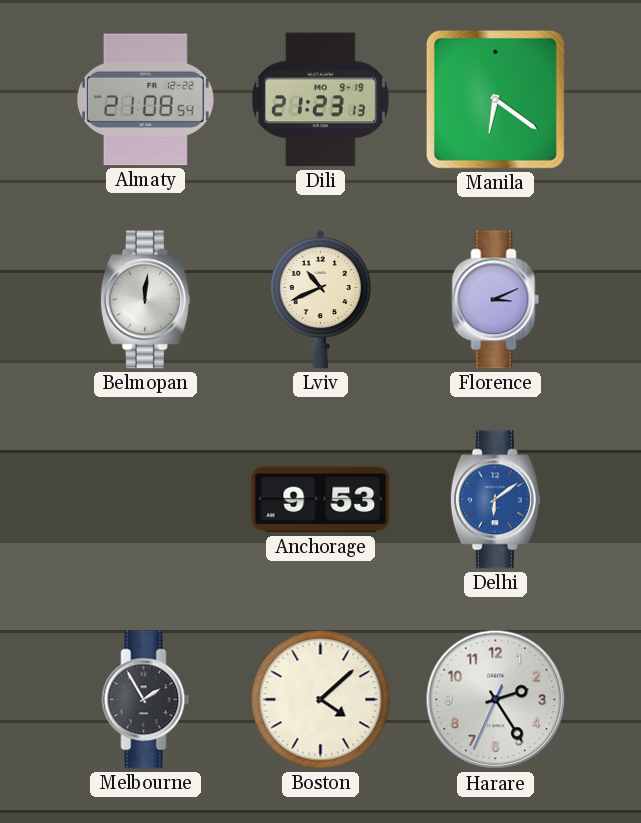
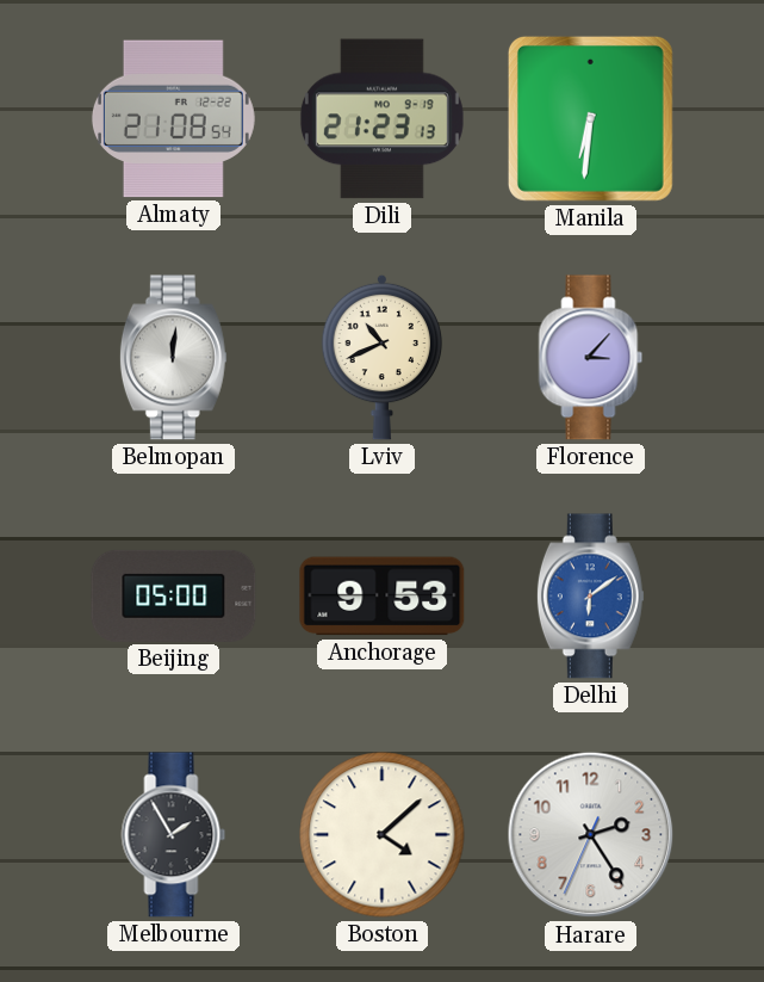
Manila: 6:21 -> 6:31
Florence: 3:11 -> 3:07
Beijing: none -> 05:00
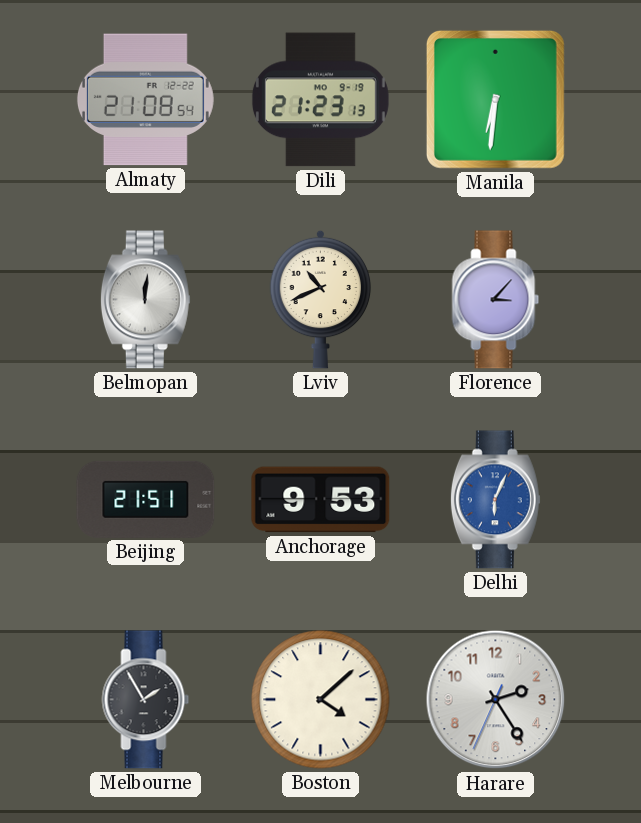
Beijing: 05:00 -> 21:51
Delhi: 6:09 -> 6:04
